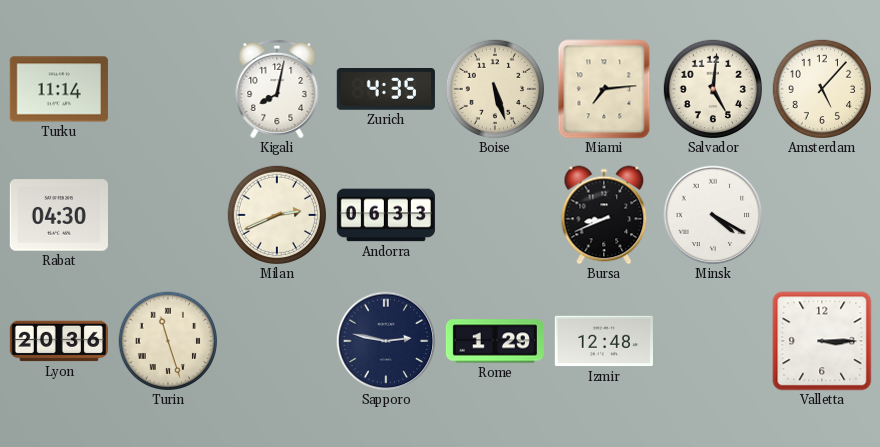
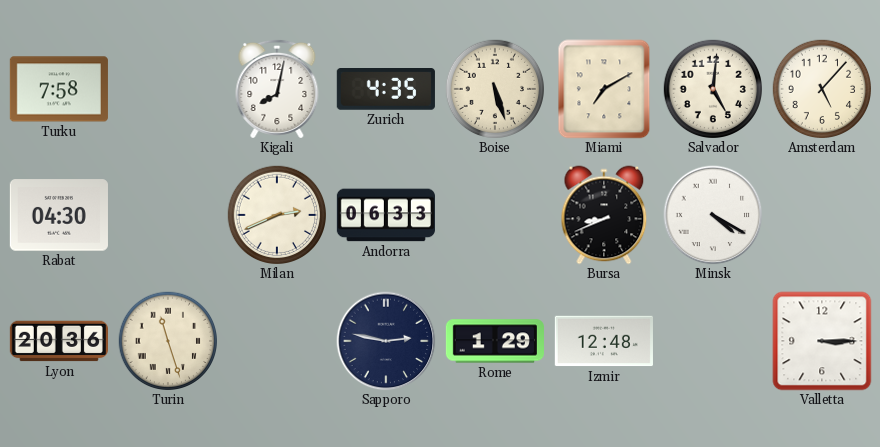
Turku: 11:14 -> 7:58
Miami: 7:14 -> 7:10
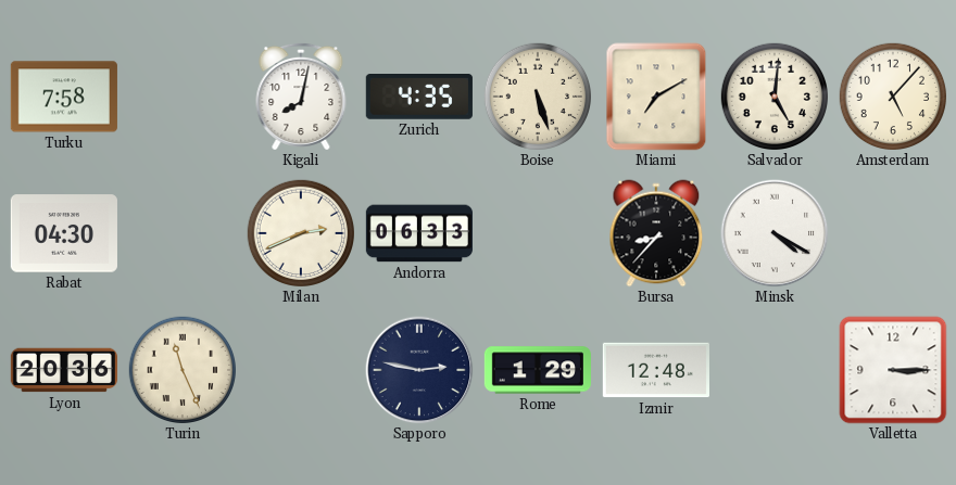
Bursa: 8:41 -> 8:37
Turin: 11:27 -> 11:26
